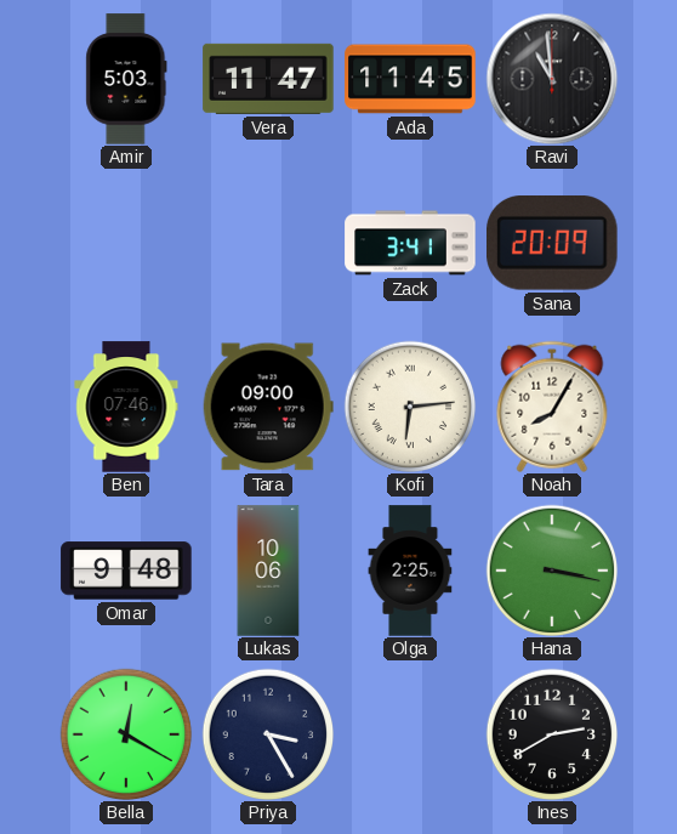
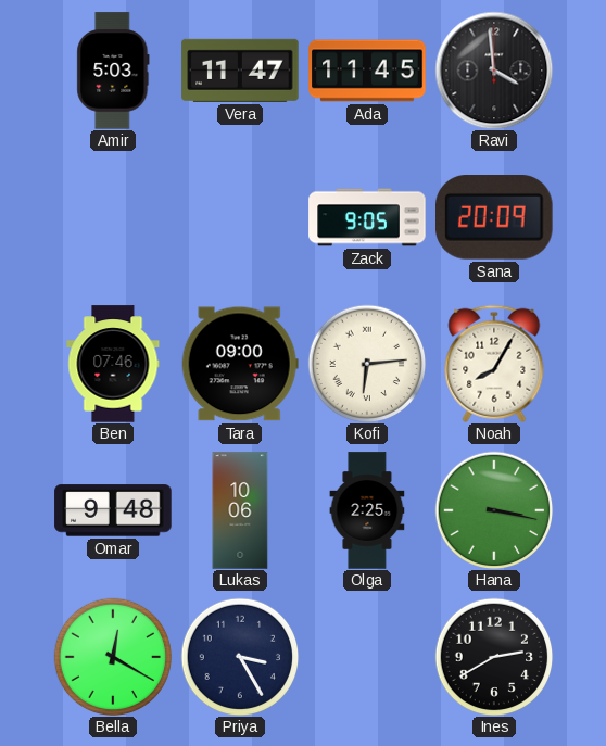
Ravi: 10:59 -> 3:59
Zack: 3:41 -> 9:05
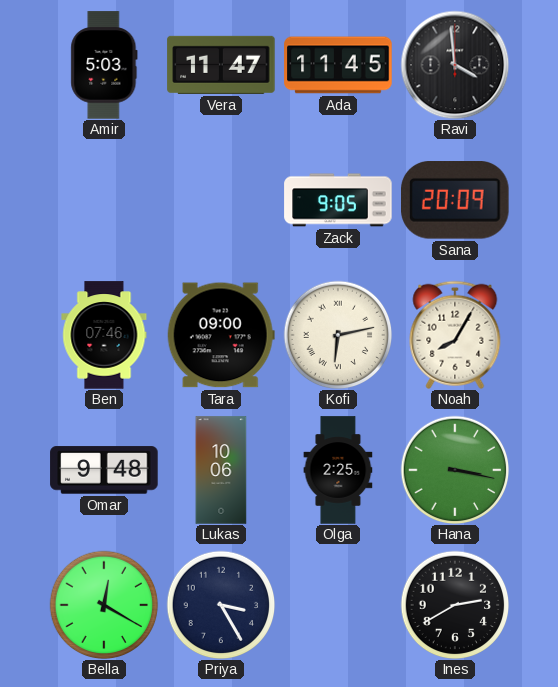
Kofi: 6:14 -> 6:13
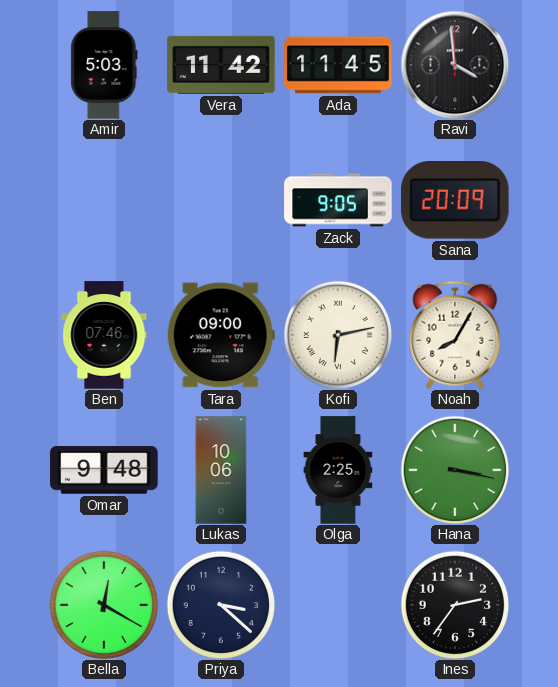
Vera: 11:47 -> 11:42
Priya: 3:25 -> 3:22
Ines: 2:40 -> 2:36
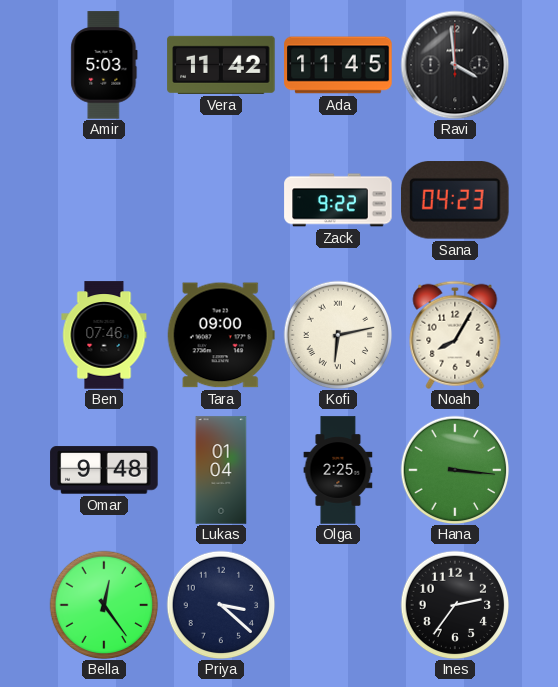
Zack: 9:05 -> 9:22
Sana: 20:09 -> 04:23
Lukas: 10:06 -> 01:04
Hana: 3:17 -> 3:16
Bella: 12:20 -> 12:24
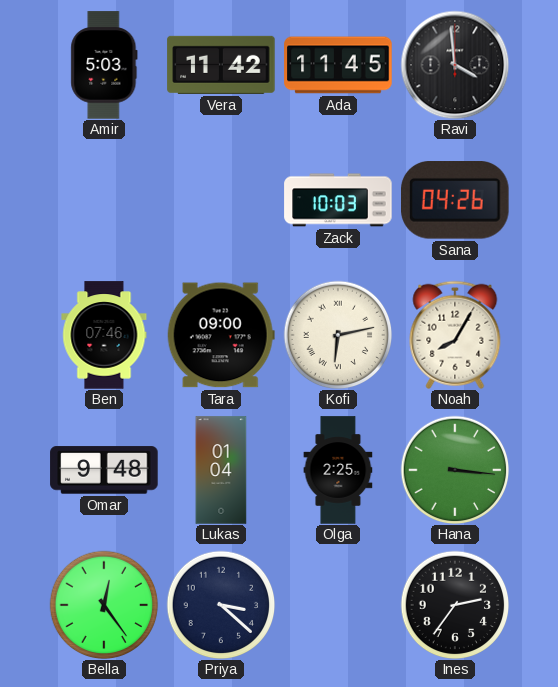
Zack: 9:22 -> 10:03
Sana: 04:23 -> 04:26
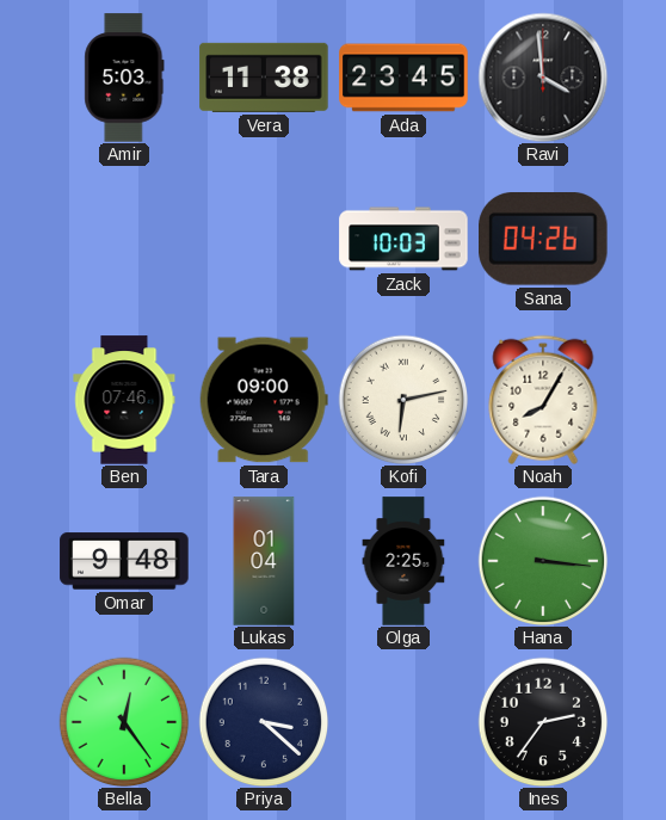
Vera: 11:42 -> 11:38
Ada: 11:45 -> 23:45
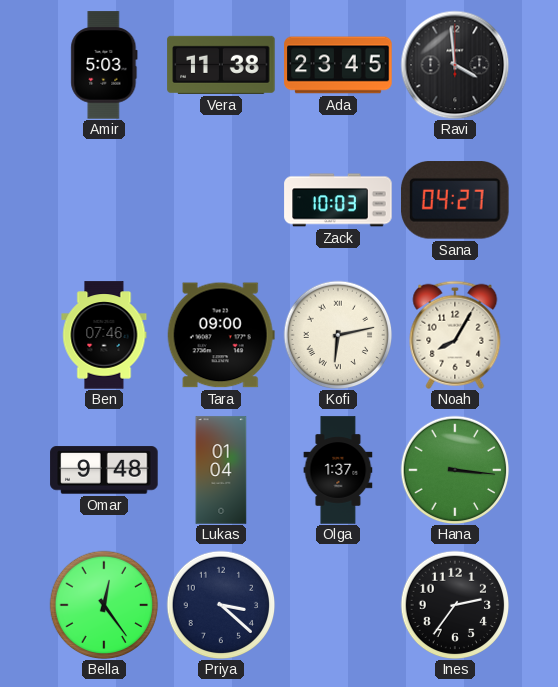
Sana: 04:26 -> 04:27
Olga: 2:25 -> 1:37
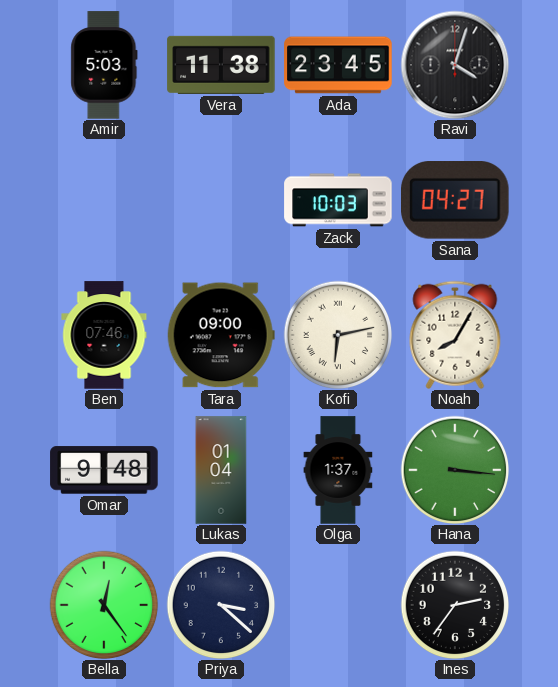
Ravi: 3:59 -> 4:03
